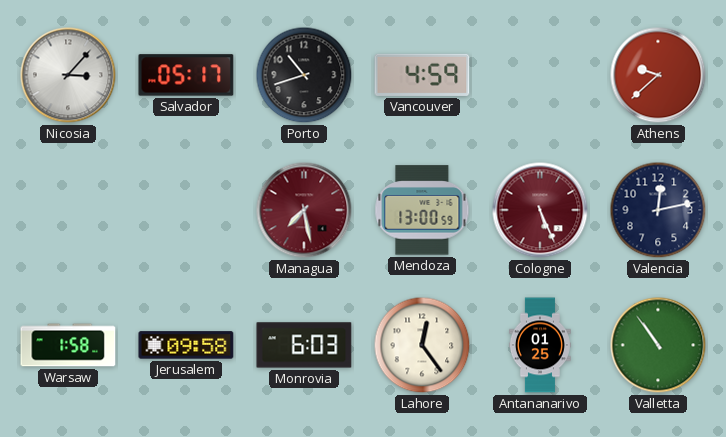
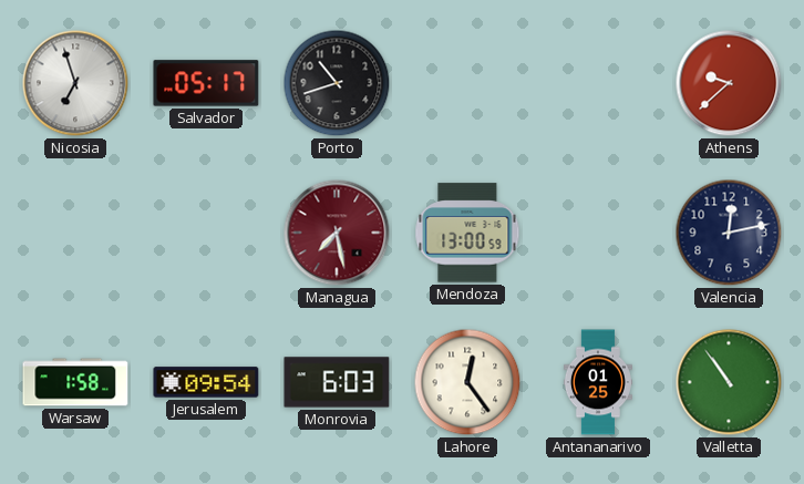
Nicosia: 3:07 -> 6:57
Vancouver: 4:59 -> none
Cologne: 5:26 -> none
Jerusalem: 09:58 -> 09:54
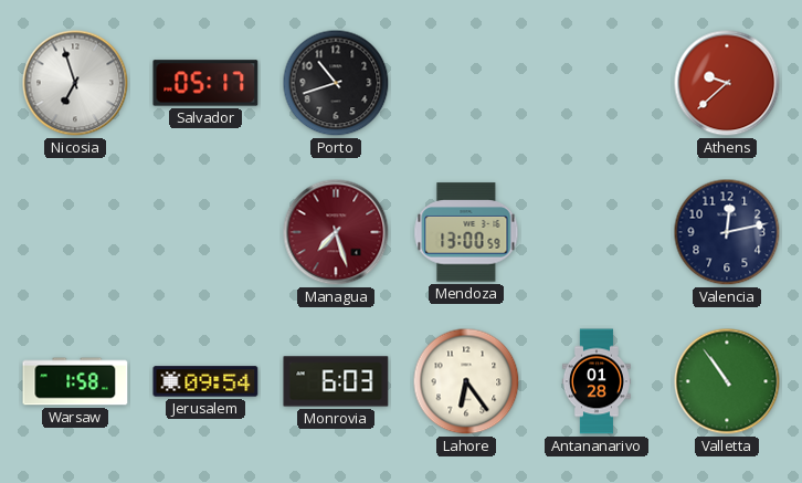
Managua: 7:28 -> 7:27
Lahore: 12:24 -> 6:24
Antananarivo: 01:25 -> 01:28
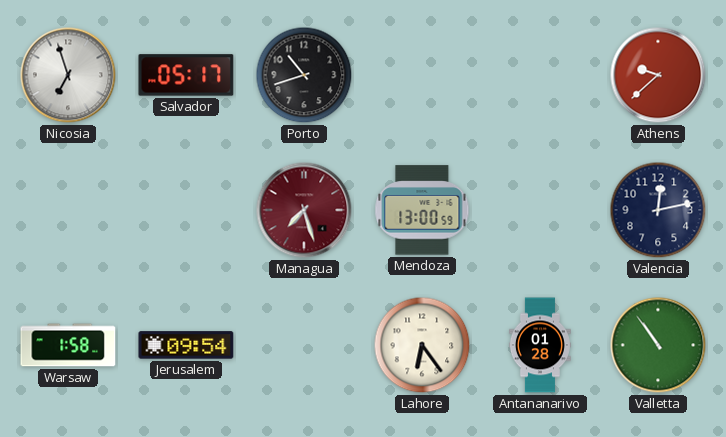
Monrovia: 6:03 -> none
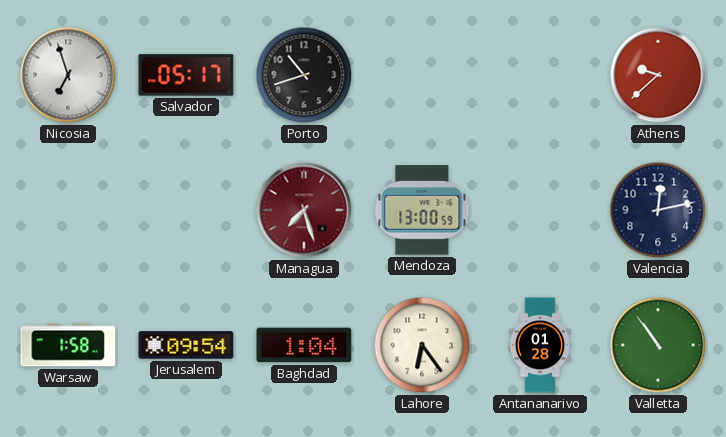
Baghdad: none -> 1:04
